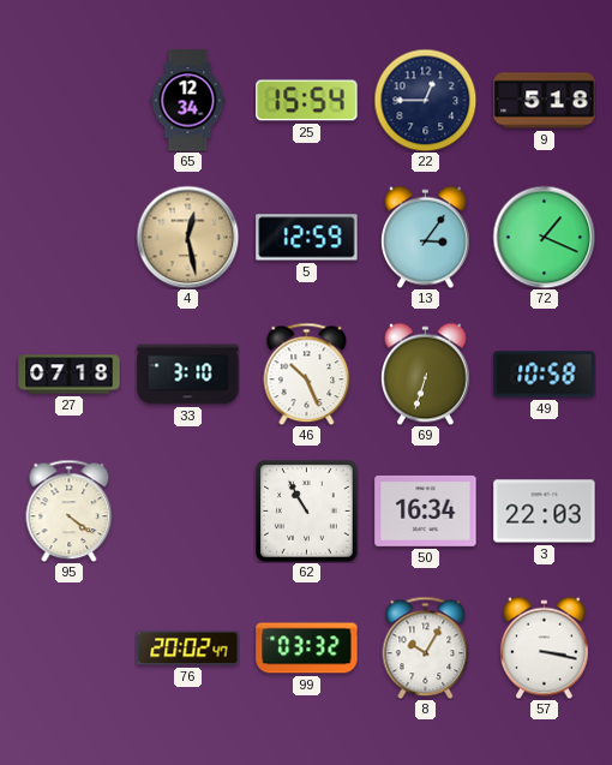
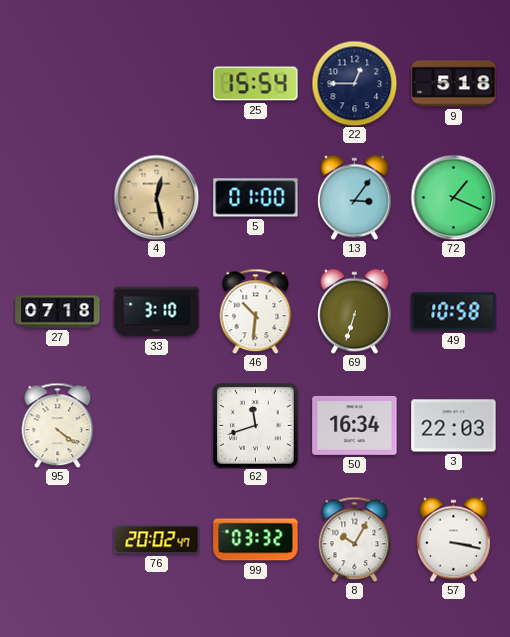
65: 12:34 -> none
5: 12:59 -> 01:00
46: 10:26 -> 10:31
62: 10:55 -> 11:42
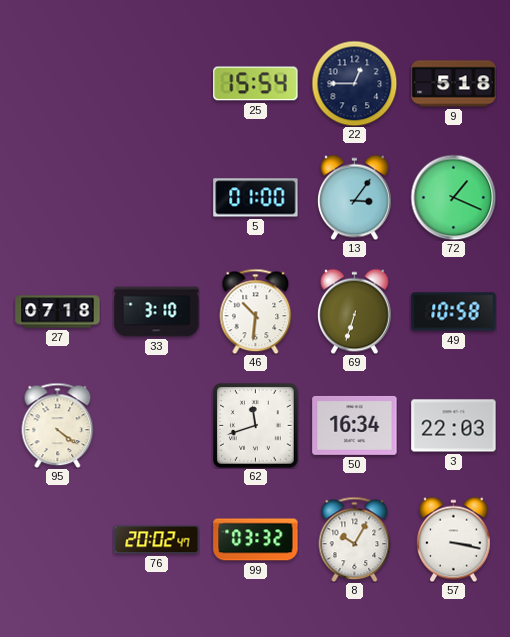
4: 12:28 -> none
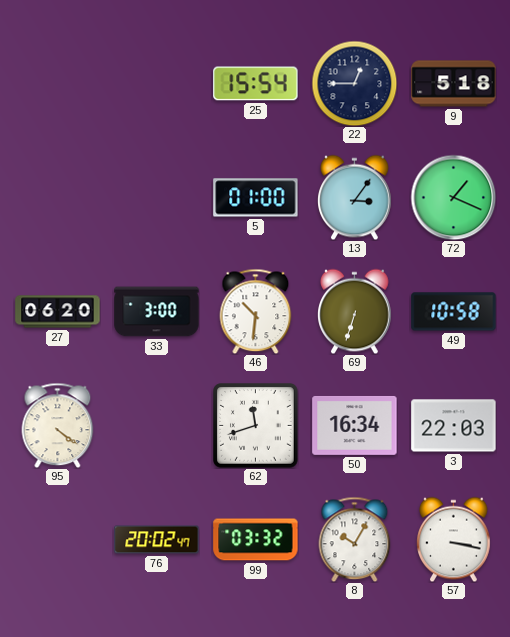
27: 07:18 -> 06:20
33: 3:10 -> 3:00
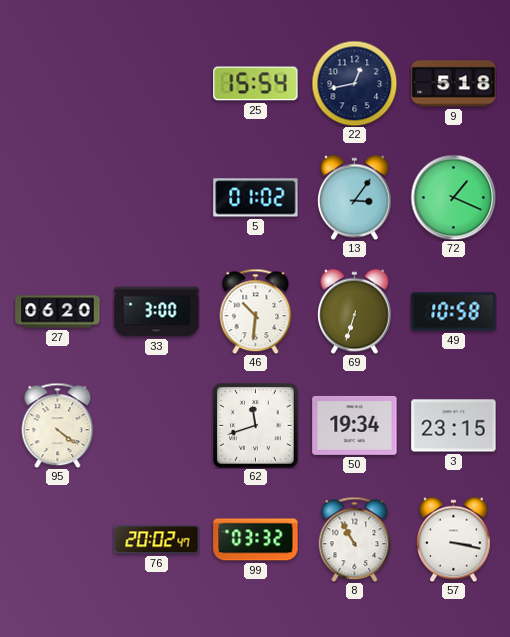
22: 12:45 -> 12:43
5: 01:00 -> 01:02
50: 16:34 -> 19:34
3: 22:03 -> 23:15
8: 10:05 -> 10:55
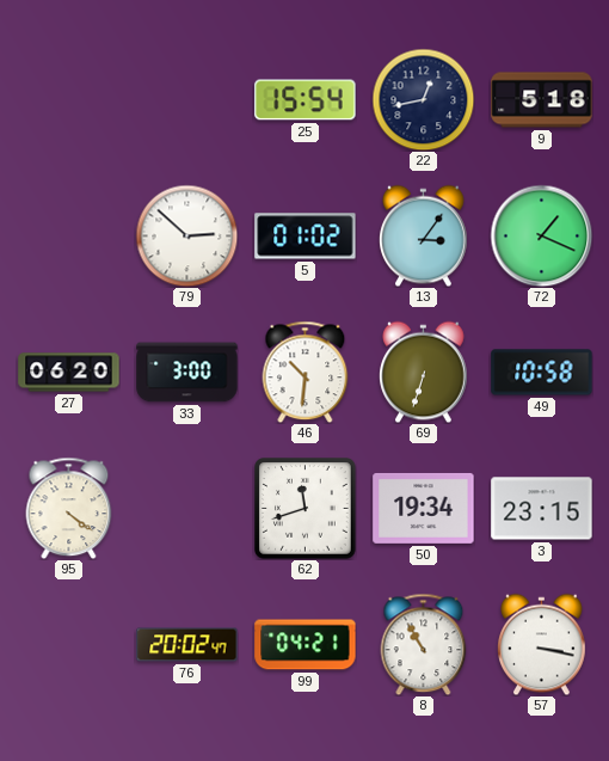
79: none -> 2:52
99: 03:32 -> 04:21
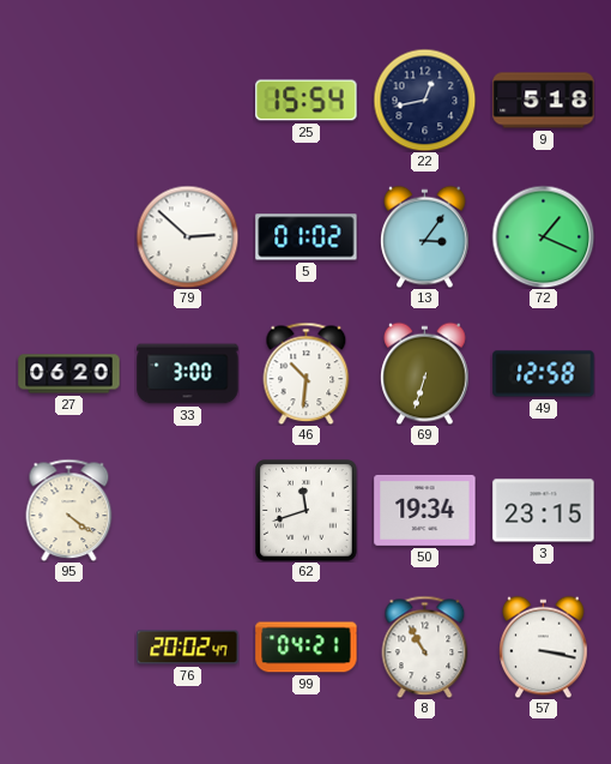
49: 10:58 -> 12:58
